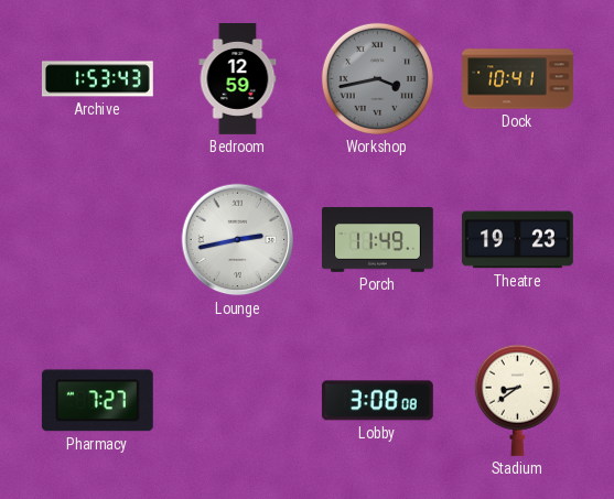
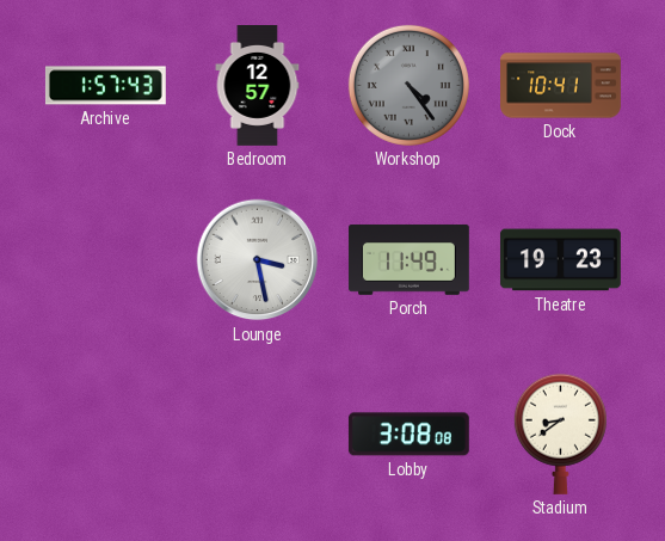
Archive: 1:53 -> 1:57
Bedroom: 12:59 -> 12:57
Workshop: 3:43 -> 4:24
Lounge: 2:43 -> 3:28
Pharmacy: 7:27 -> none
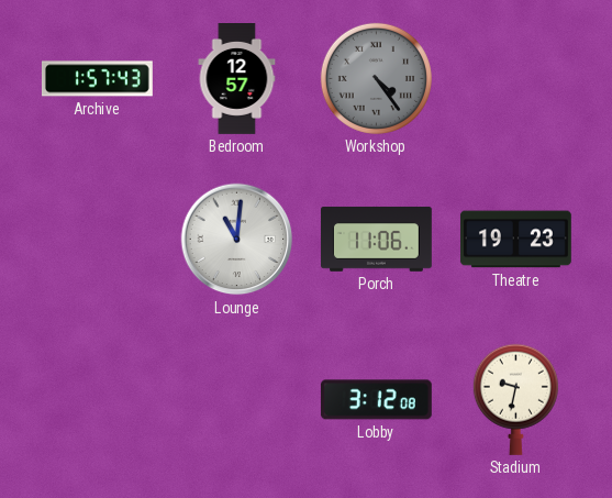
Dock: 10:41 -> none
Lounge: 3:28 -> 11:01
Porch: 11:49 -> 11:06
Lobby: 3:08 -> 3:12
Stadium: 8:39 -> 9:32
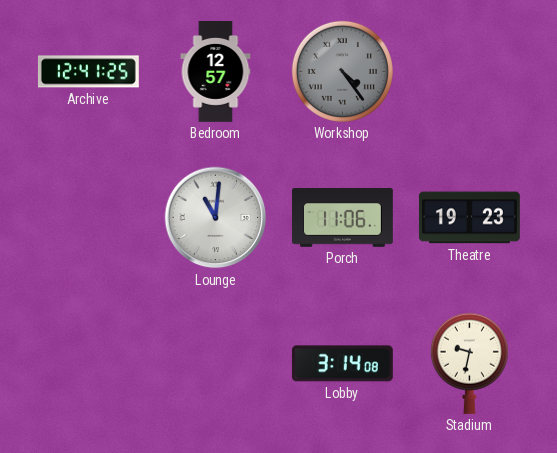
Archive: 1:57 -> 12:41
Lobby: 3:12 -> 3:14
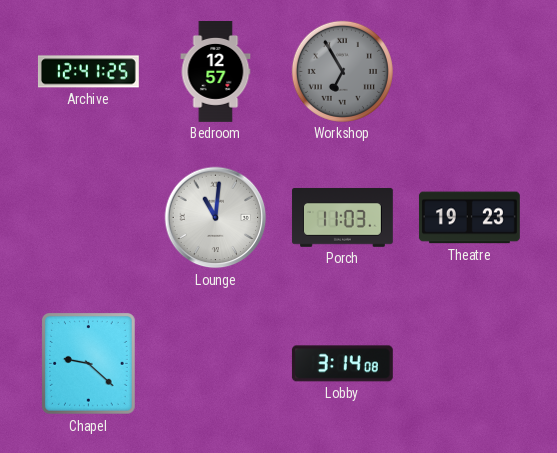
Workshop: 4:24 -> 6:55
Porch: 11:06 -> 11:03
Chapel: none -> 9:22
Stadium: 9:32 -> none
